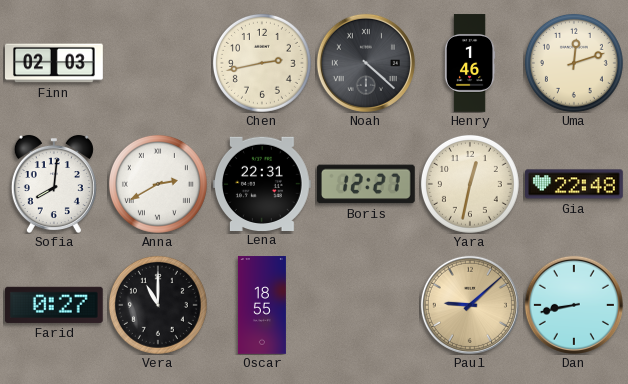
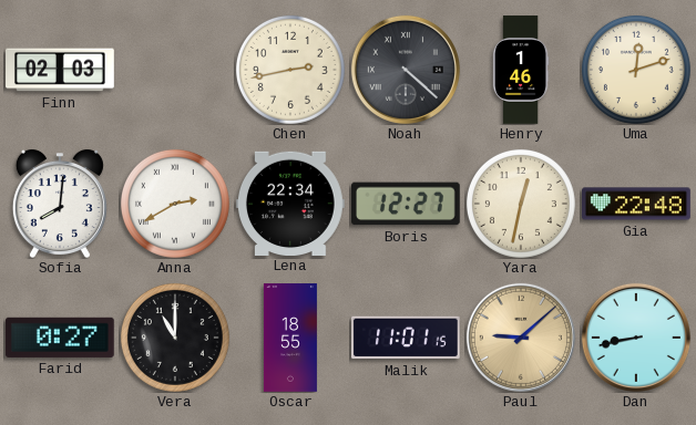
Lena: 22:31 -> 22:34
Malik: none -> 11:01
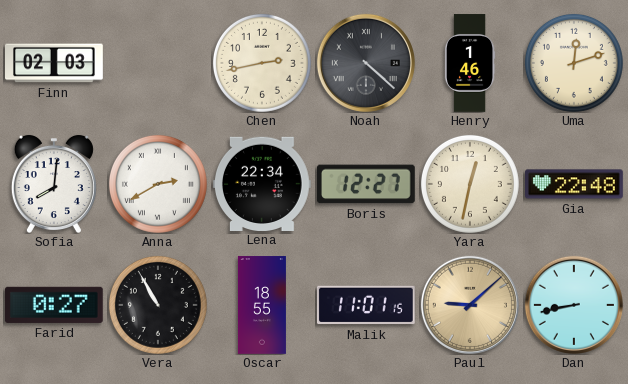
Vera: 11:00 -> 10:55
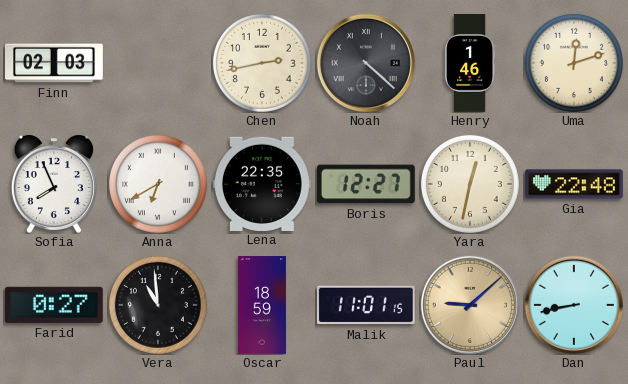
Sofia: 8:01 -> 7:56
Anna: 2:40 -> 6:40
Lena: 22:34 -> 22:35
Vera: 10:55 -> 10:59
Oscar: 18:55 -> 18:59
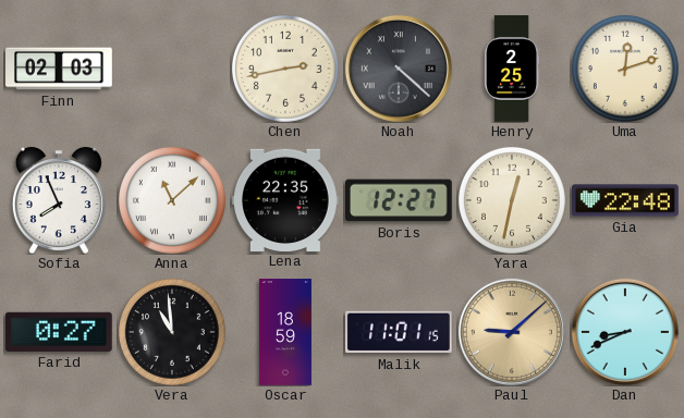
Henry: 1:46 -> 2:25
Anna: 6:40 -> 11:08
Dan: 8:43 -> 8:41
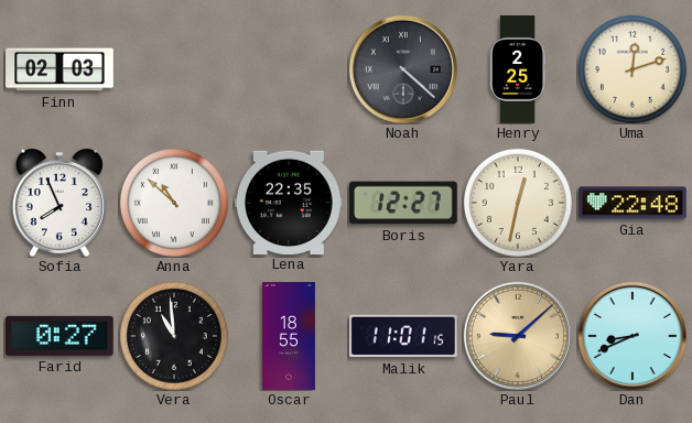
Chen: 2:43 -> none
Anna: 11:08 -> 10:52
Oscar: 18:59 -> 18:55
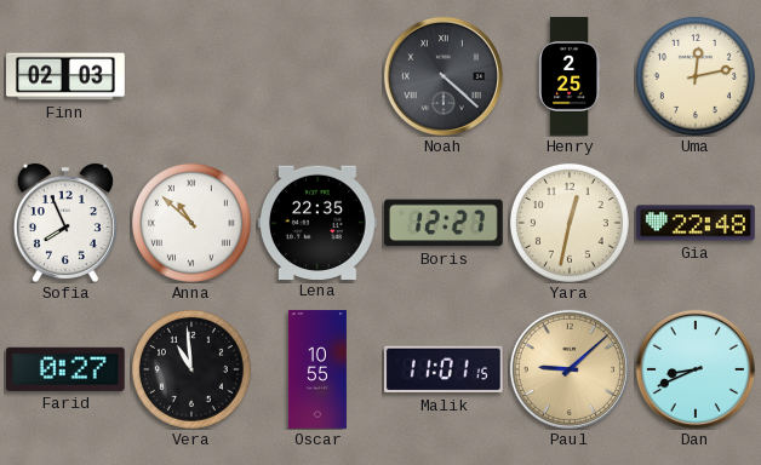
Uma: 12:12 -> 12:13
Oscar: 18:55 -> 10:55
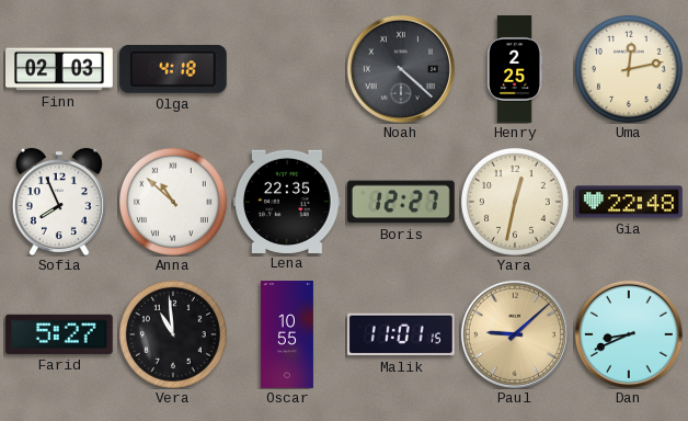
Olga: none -> 4:18
Farid: 0:27 -> 5:27
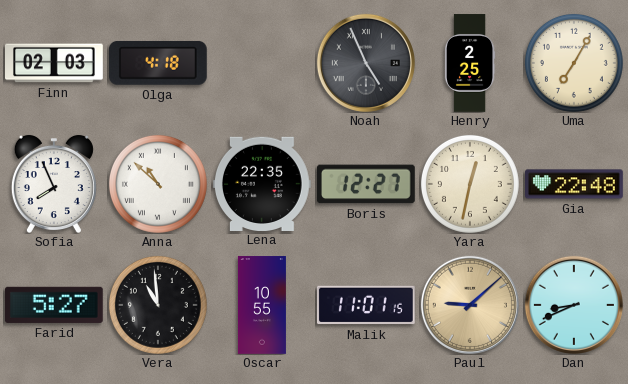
Noah: 4:22 -> 4:56
Uma: 12:13 -> 7:05
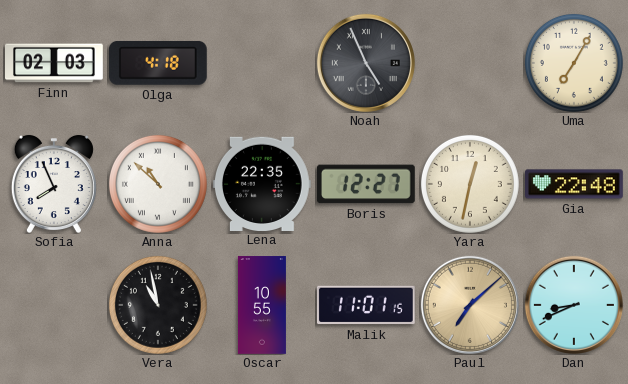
Henry: 2:25 -> none
Farid: 5:27 -> none
Vera: 10:59 -> 10:58
Paul: 9:08 -> 7:08
